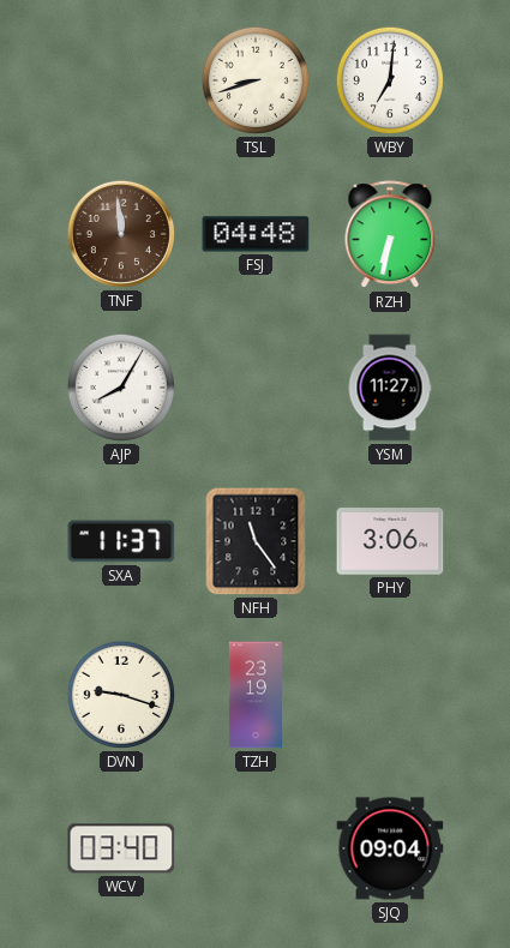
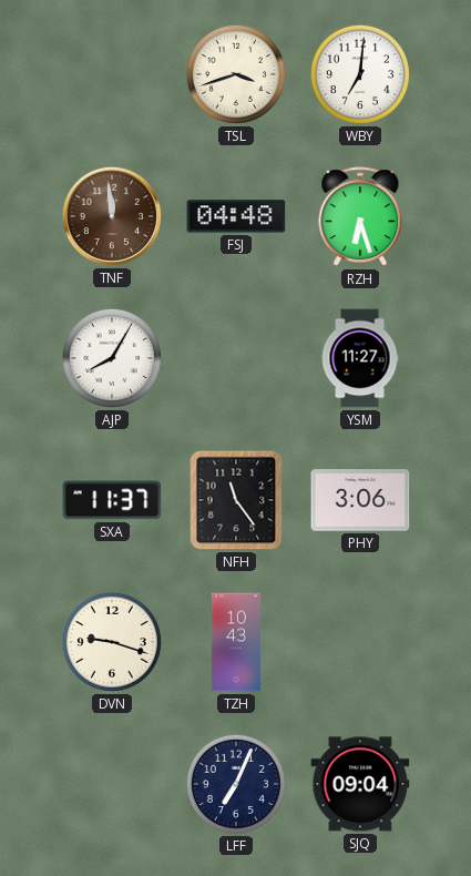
TSL: 8:42 -> 3:42
RZH: 6:32 -> 6:27
TZH: 23:19 -> 10:43
WCV: 03:40 -> none
LFF: none -> 7:04
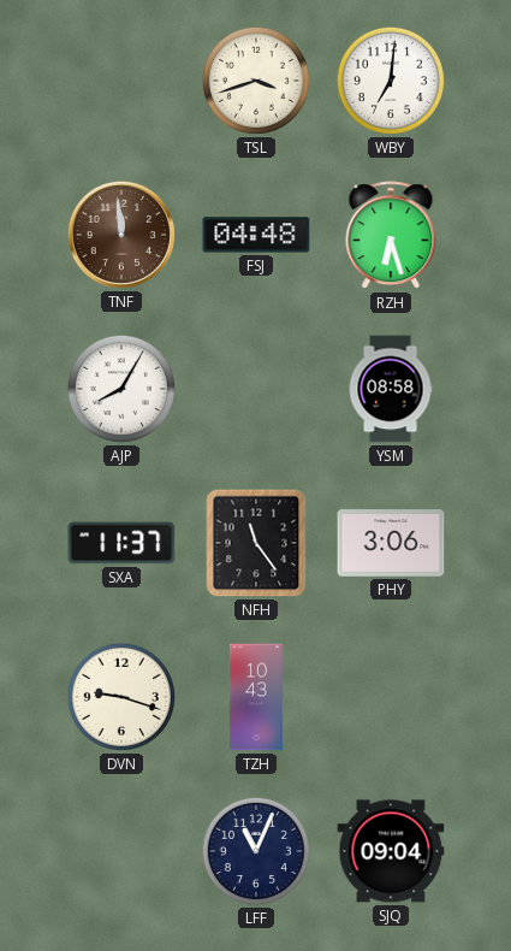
YSM: 11:27 -> 08:58
LFF: 7:04 -> 11:04
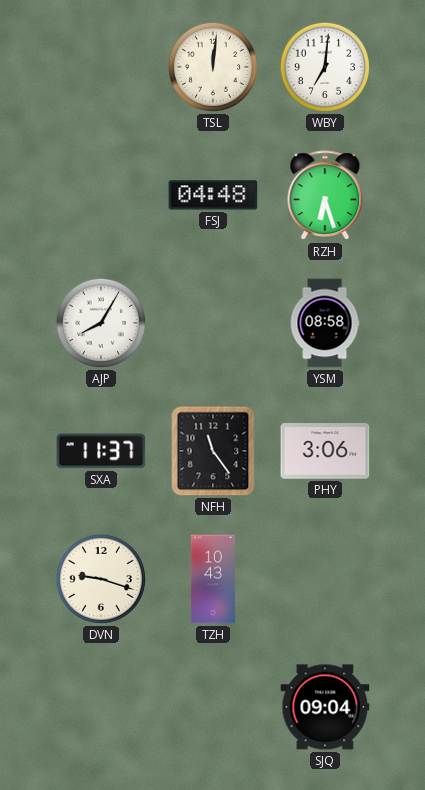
TSL: 3:42 -> 12:01
TNF: 11:59 -> none
LFF: 11:04 -> none
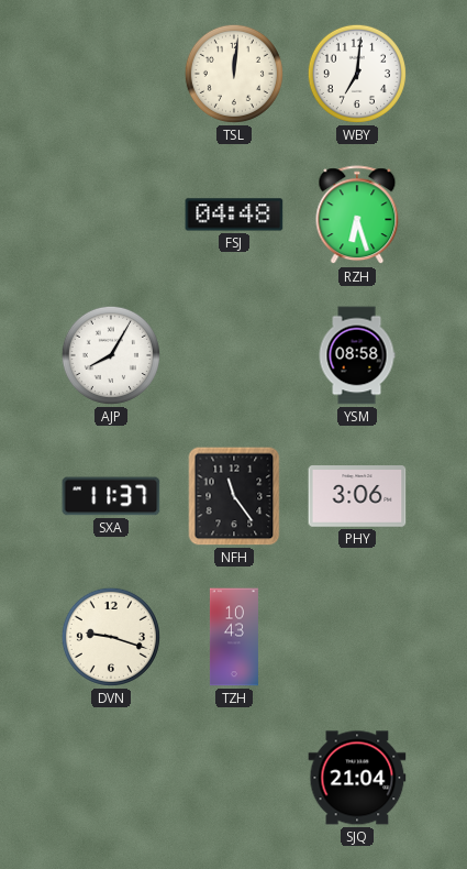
SJQ: 09:04 -> 21:04
